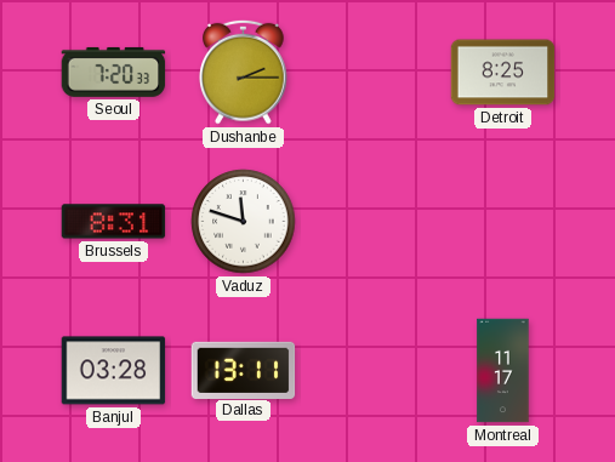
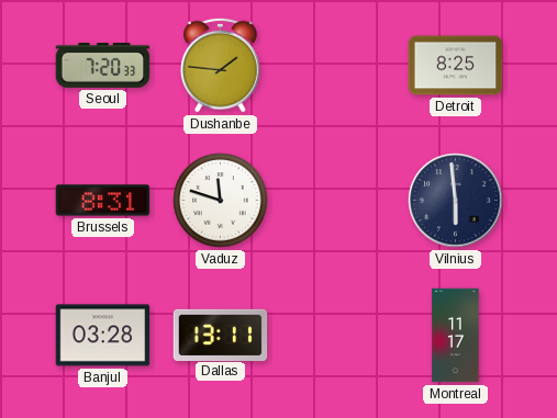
Dushanbe: 2:15 -> 1:46
Vilnius: none -> 5:59
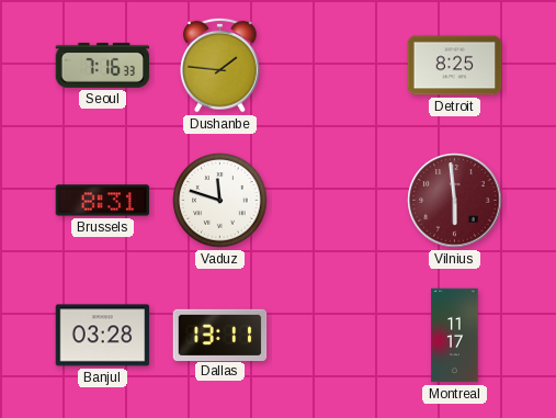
Seoul: 7:20 -> 7:16
Vilnius dial: navy -> burgundy
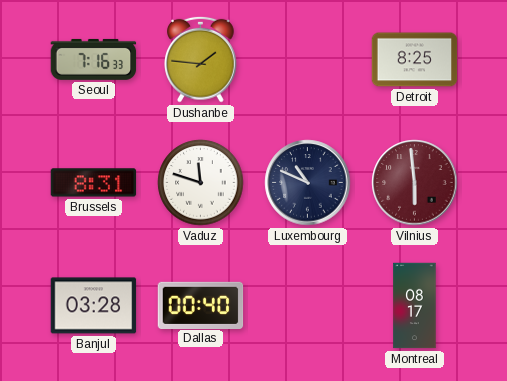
Luxembourg: none -> 10:49
Dallas: 13:11 -> 00:40
Montreal: 11:17 -> 08:17
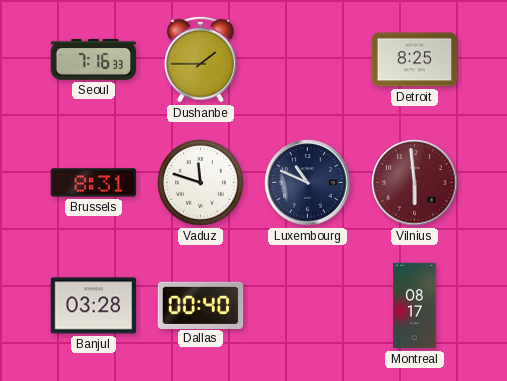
Dushanbe: 1:46 -> 1:45
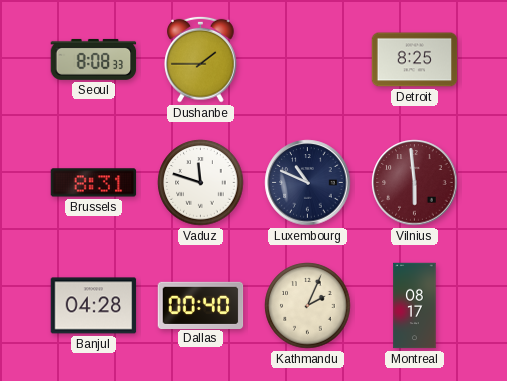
Seoul: 7:16 -> 8:08
Banjul: 03:28 -> 04:28
Kathmandu: none -> 2:04
